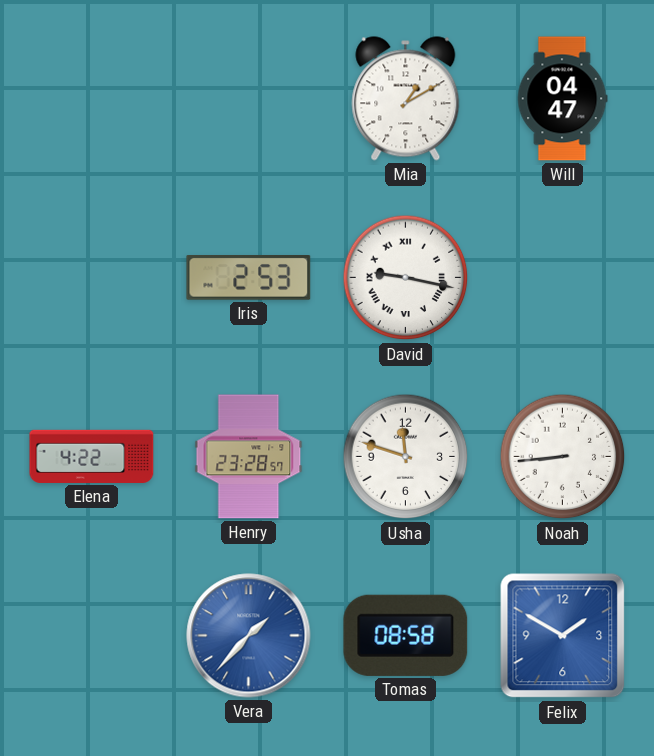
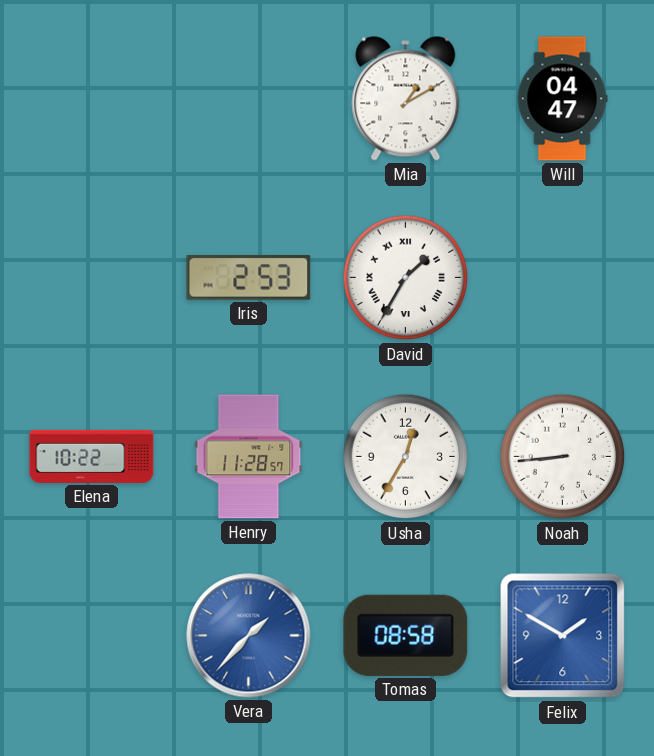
David: 9:17 -> 1:35
Elena: 4:22 -> 10:22
Henry: 23:28 -> 11:28
Usha: 11:48 -> 12:35
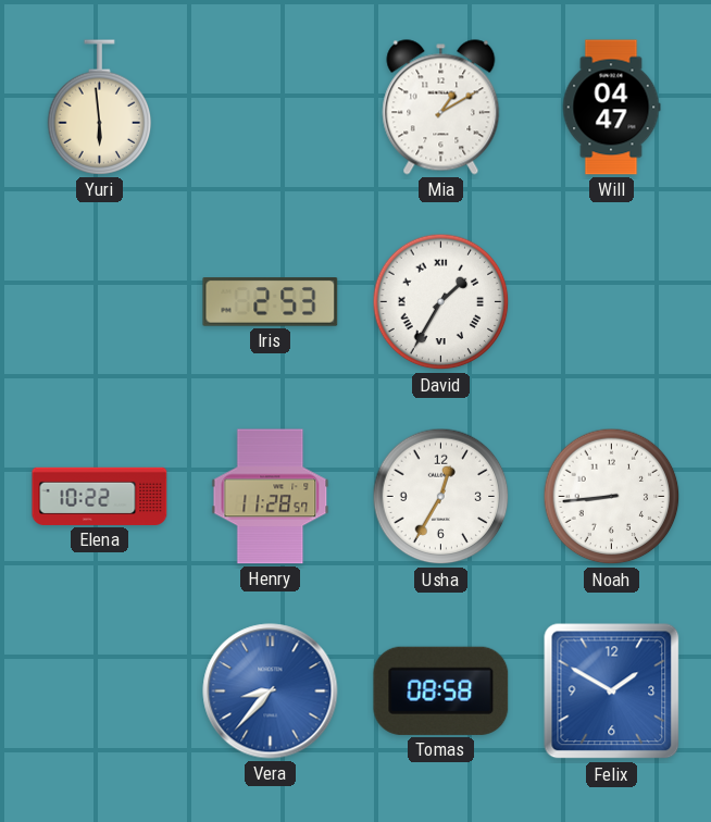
Yuri: none -> 5:59
Vera: 1:37 -> 8:37
